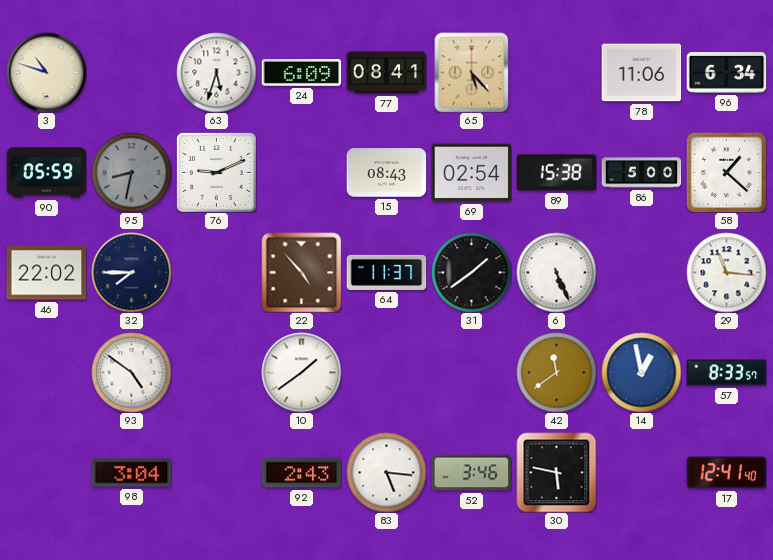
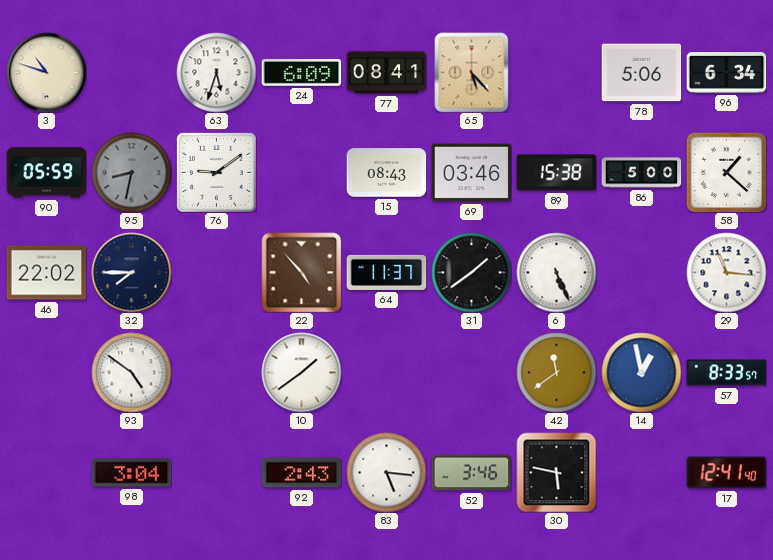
78: 11:06 -> 5:06
76: 9:11 -> 9:09
69: 02:54 -> 03:46
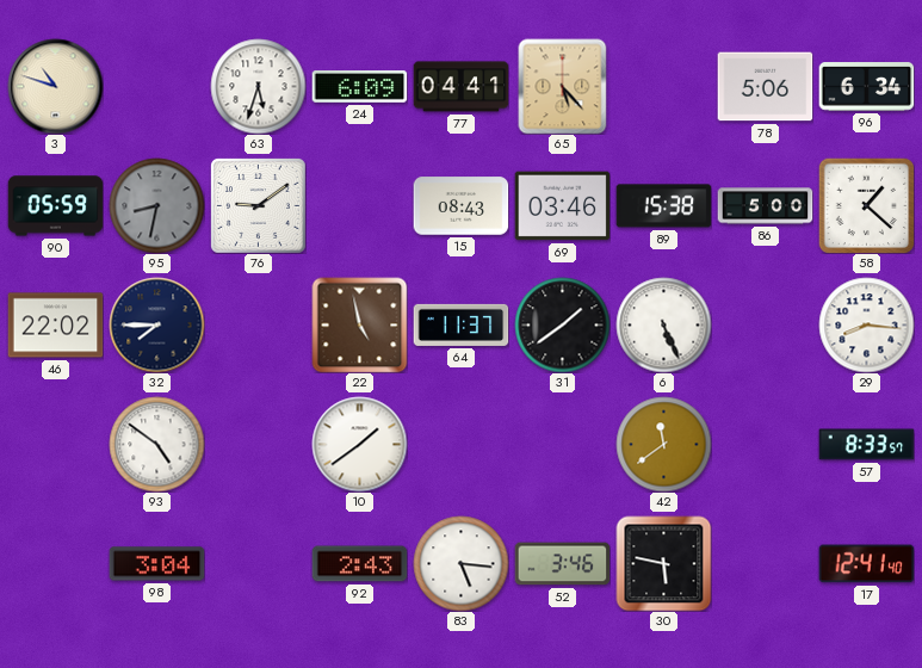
77: 08:41 -> 04:41
22: 4:53 -> 4:58
29: 11:16 -> 8:16
14: 12:58 -> none
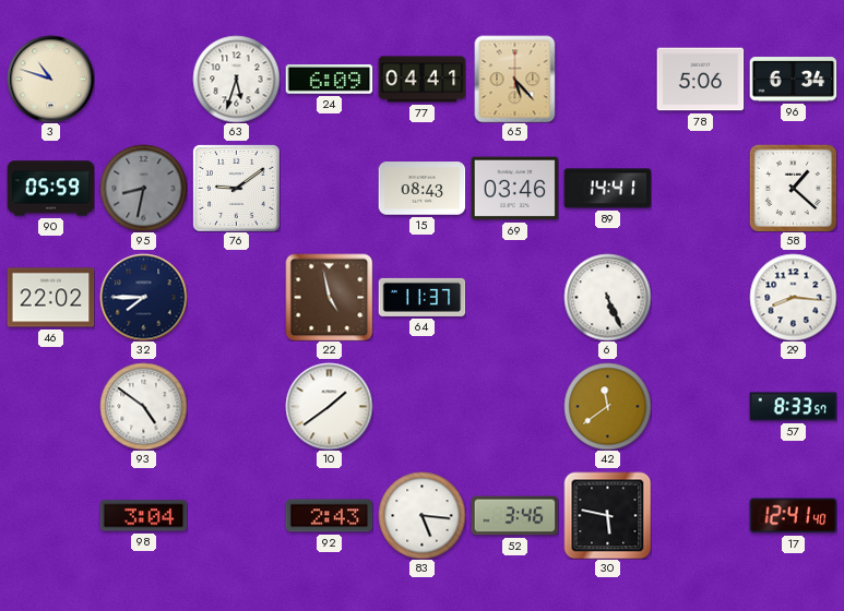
89: 15:38 -> 14:41
86: 5:00 -> none
31: 1:39 -> none
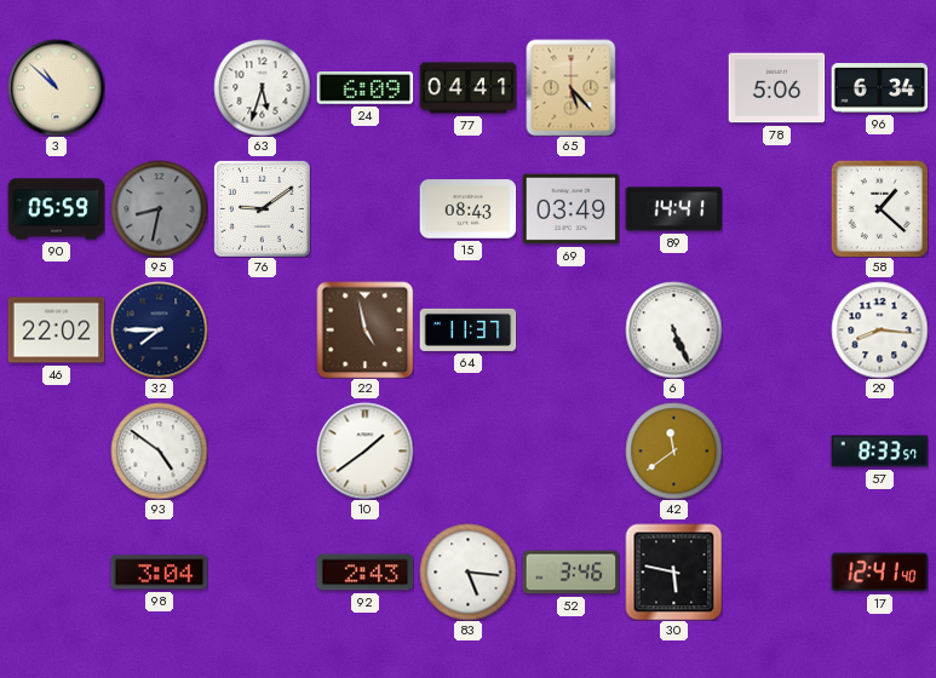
3: 10:48 -> 10:52
69: 03:46 -> 03:49
